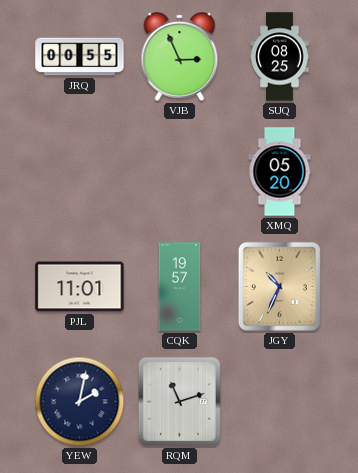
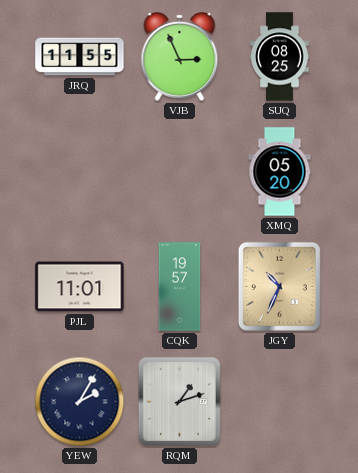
JRQ: 00:55 -> 11:55
YEW: 2:02 -> 2:05
RQM: 11:12 -> 1:12
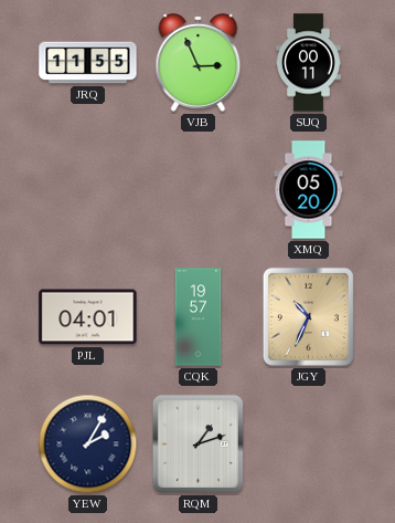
SUQ: 08:25 -> 00:11
PJL: 11:01 -> 04:01
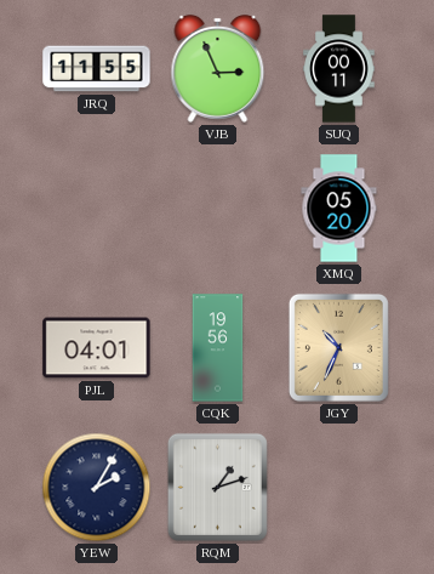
CQK: 19:57 -> 19:56
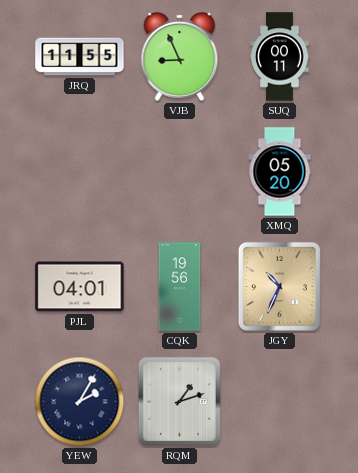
VJB: 2:56 -> 8:56
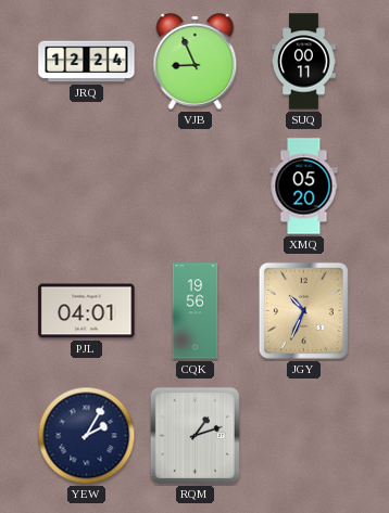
JRQ: 11:55 -> 12:24
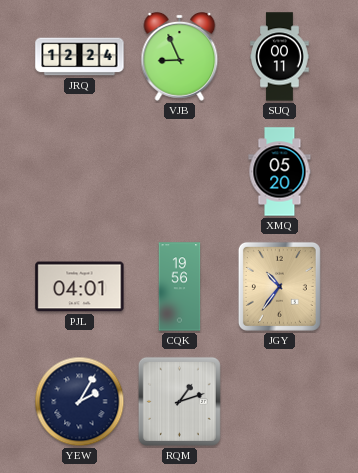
JGY: 10:34 -> 10:36
